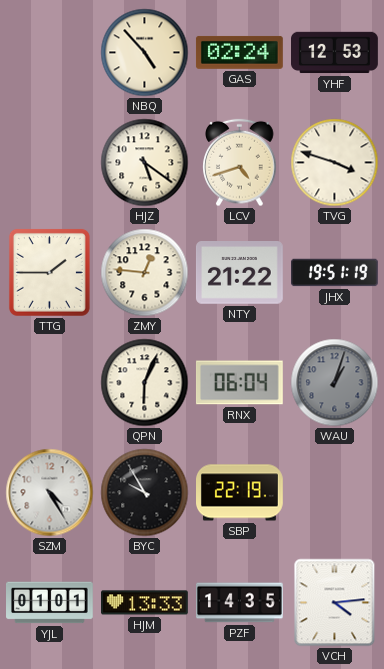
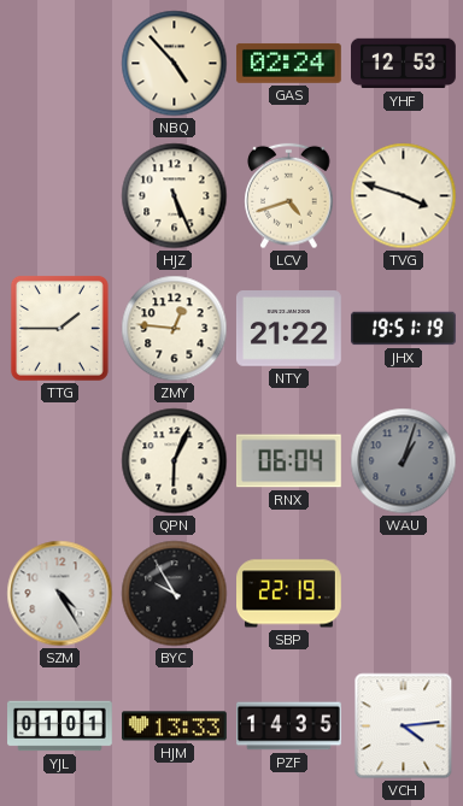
HJZ: 5:21 -> 5:26
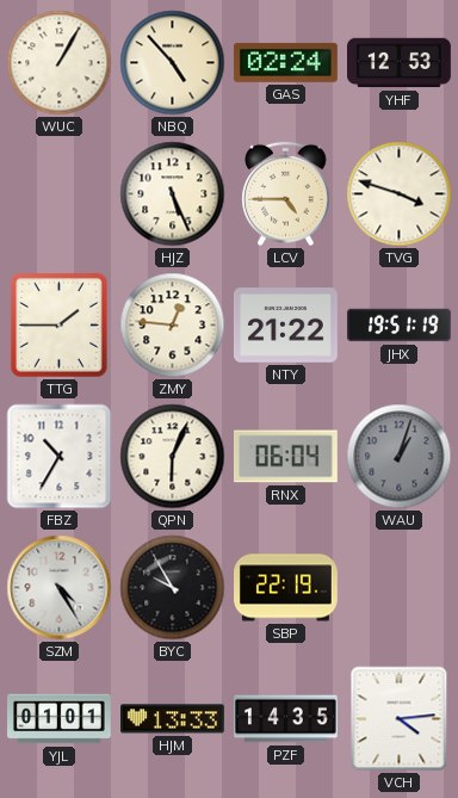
WUC: none -> 1:05
LCV: 4:42 -> 4:45
FBZ: none -> 10:35
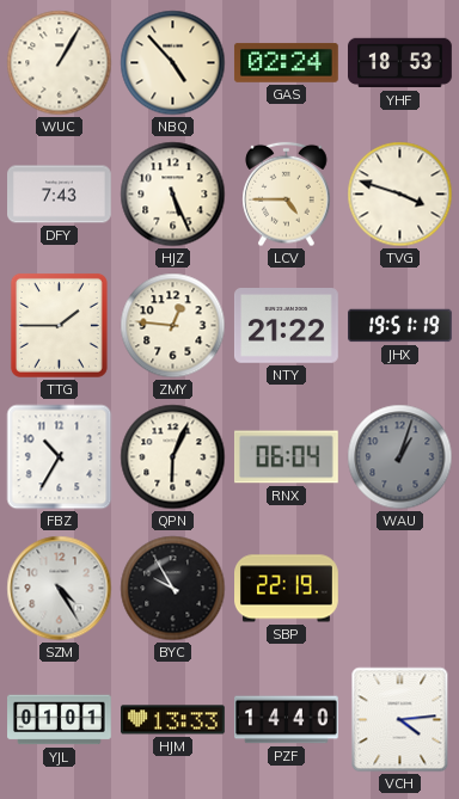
YHF: 12:53 -> 18:53
DFY: none -> 7:43
PZF: 14:35 -> 14:40
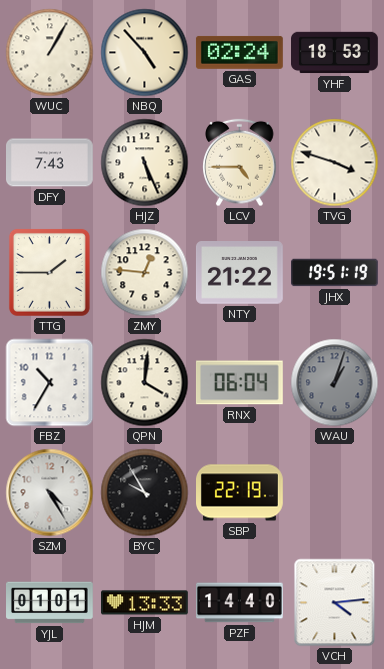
QPN: 6:04 -> 4:01
